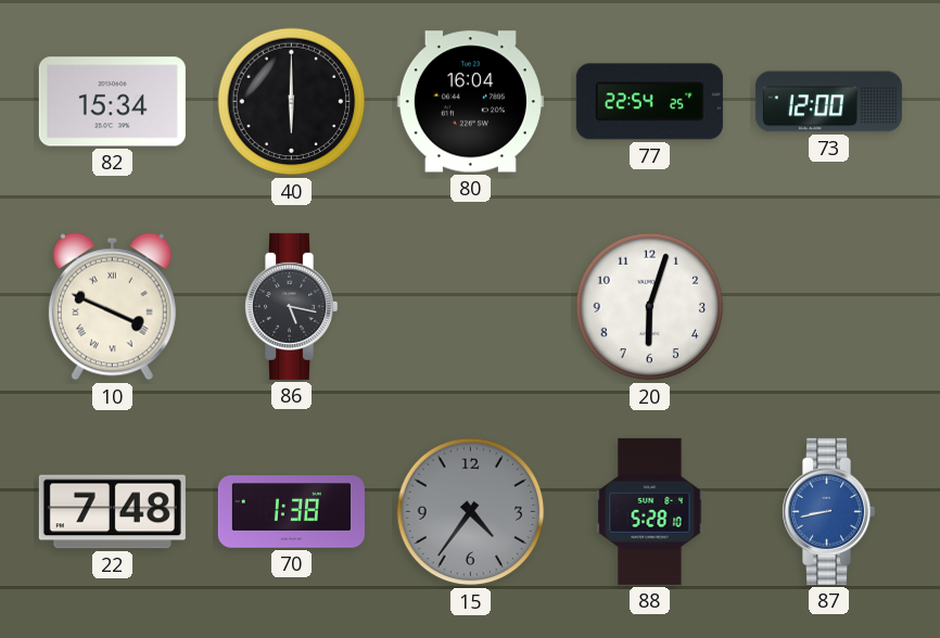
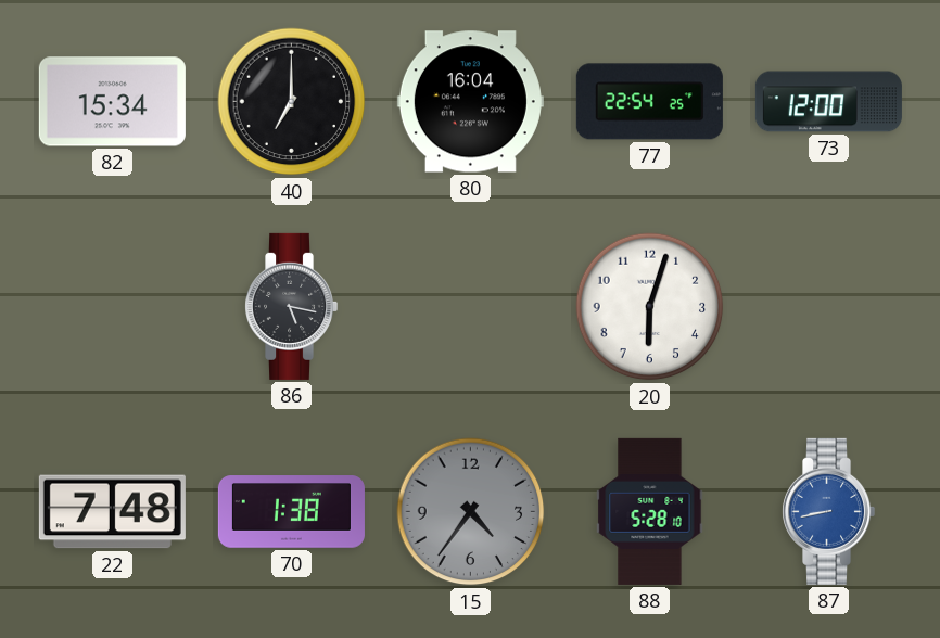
40: 6:00 -> 7:00
10: 3:49 -> none
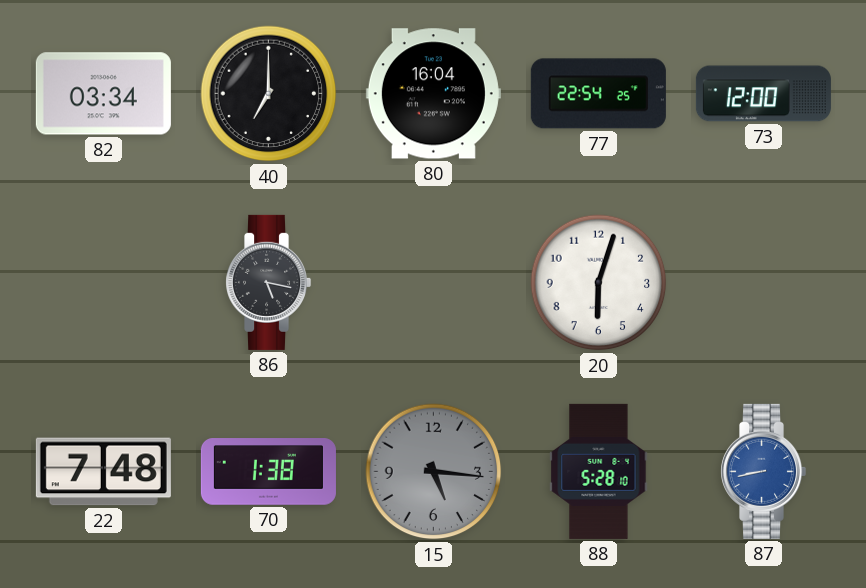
82: 15:34 -> 03:34
15: 4:36 -> 5:16
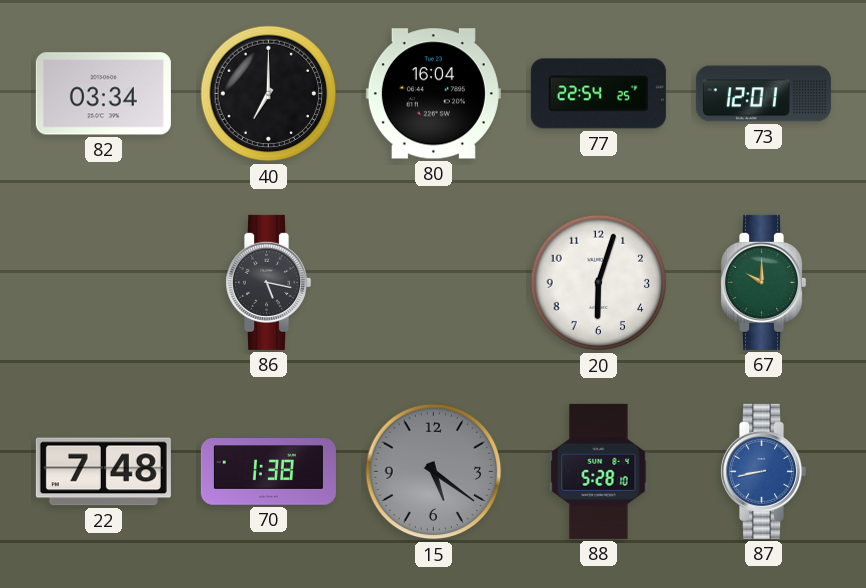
73: 12:00 -> 12:01
67: none -> 10:00
15: 5:16 -> 5:21
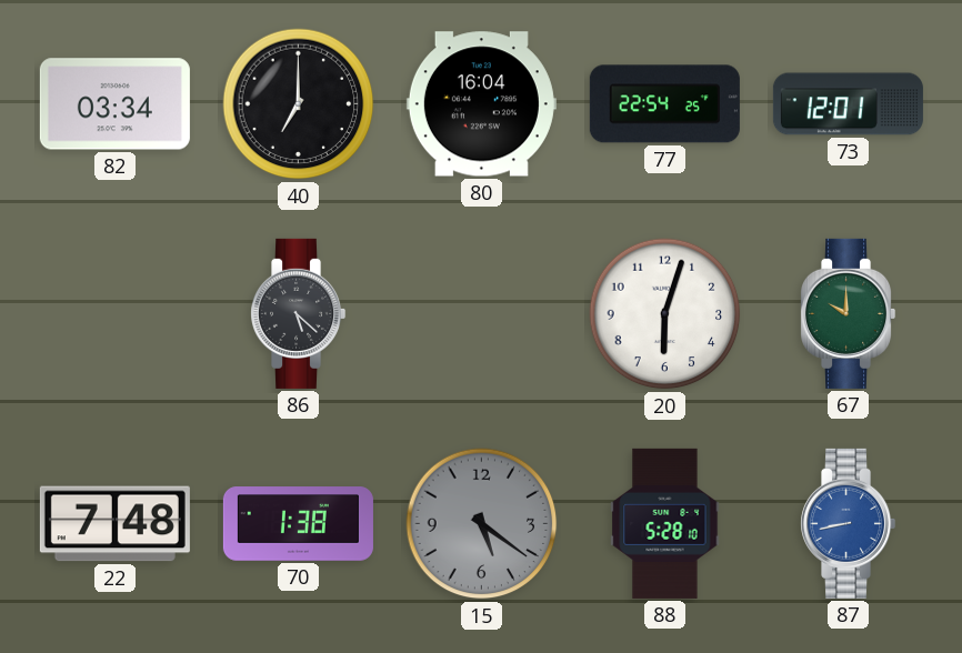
86: 5:17 -> 5:22
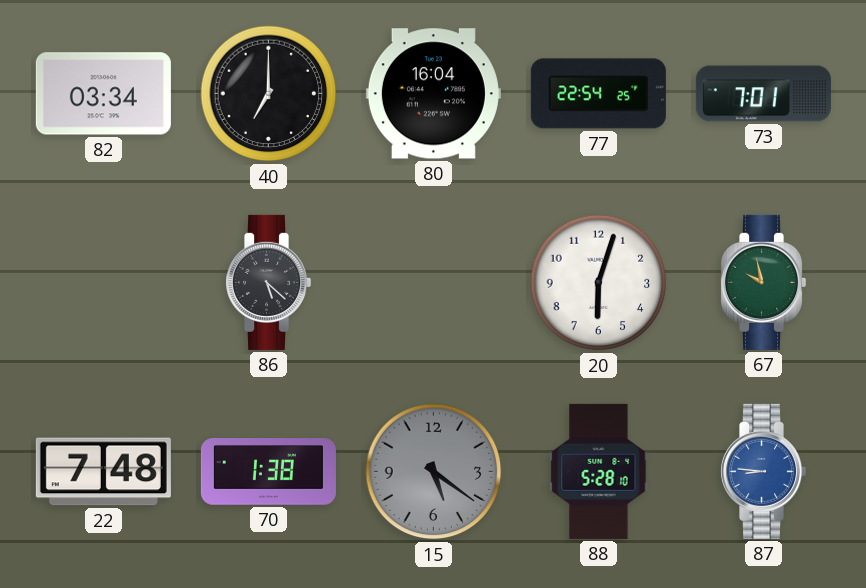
73: 12:01 -> 7:01
67: 10:00 -> 9:58
87: 8:43 -> 8:46
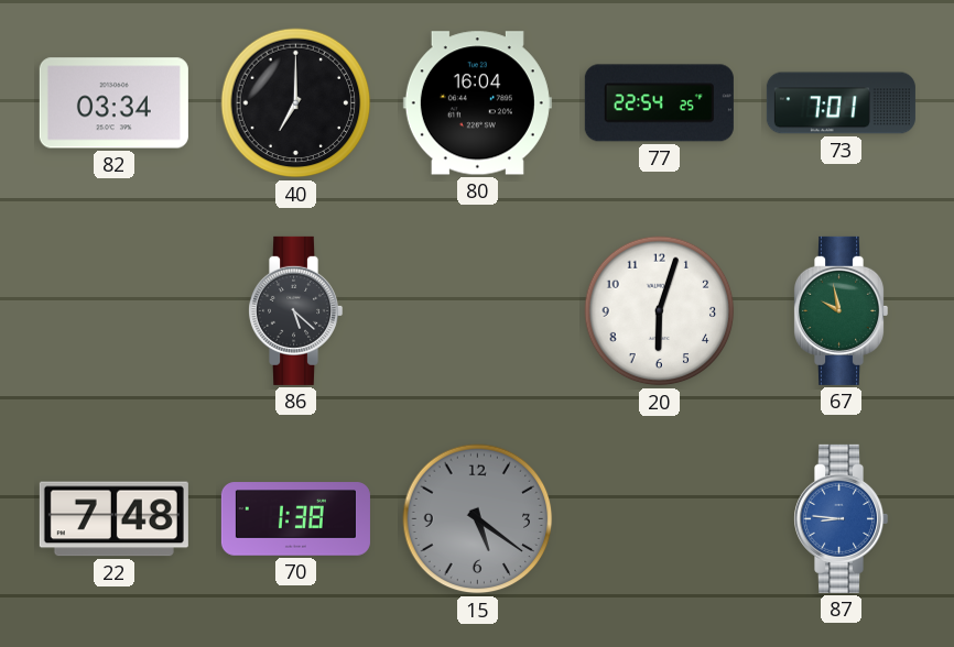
88: 5:28 -> none
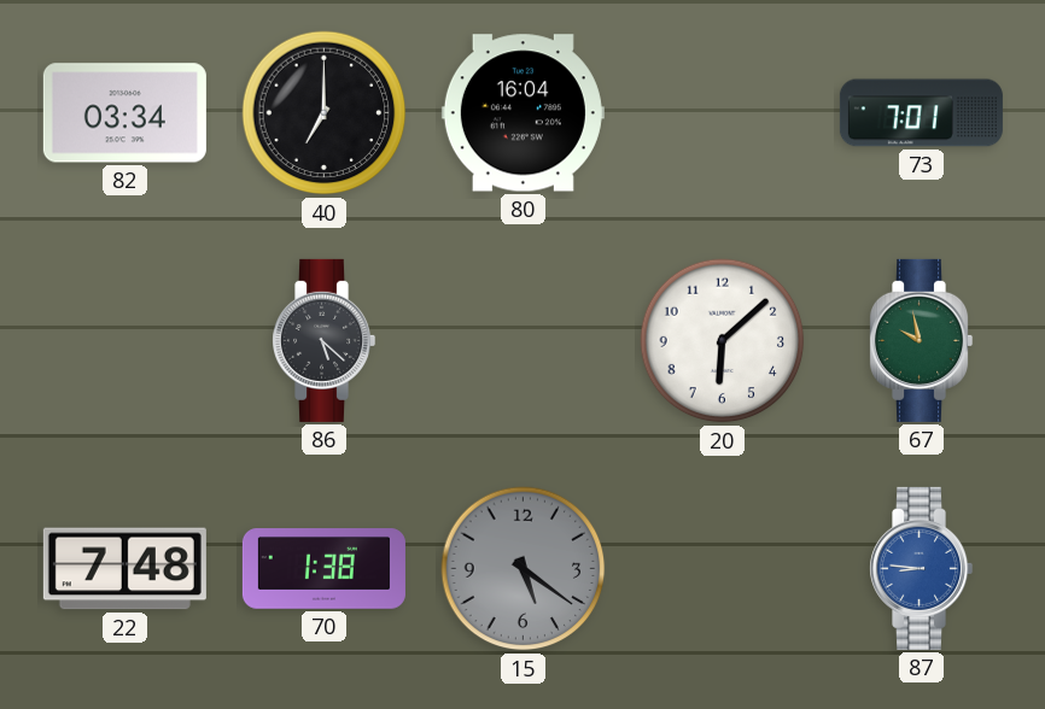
77: 22:54 -> none
20: 6:03 -> 6:08
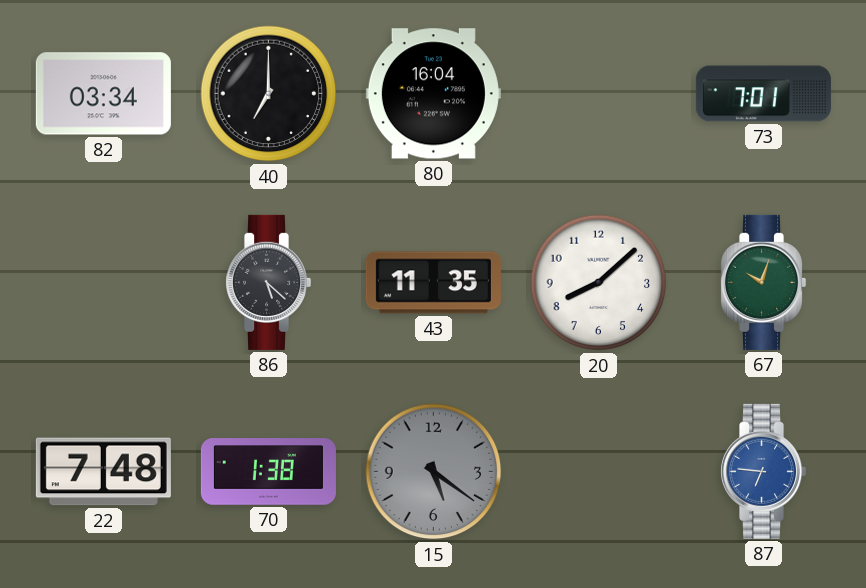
43: none -> 11:35
20: 6:08 -> 8:08
67: 9:58 -> 10:03
87: 8:46 -> 6:46
